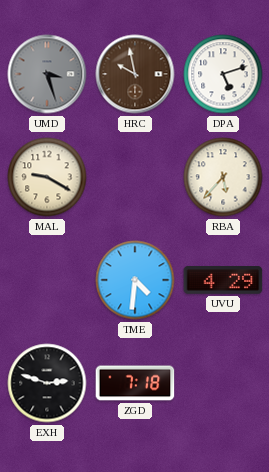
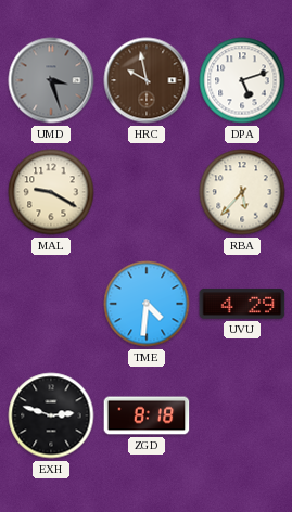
ZGD: 7:18 -> 8:18
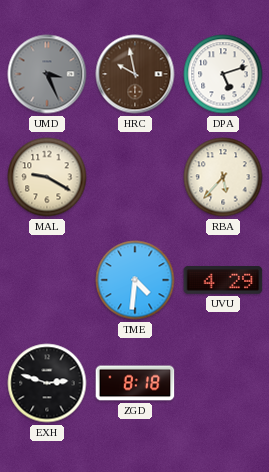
UMD: 3:27 -> 3:26
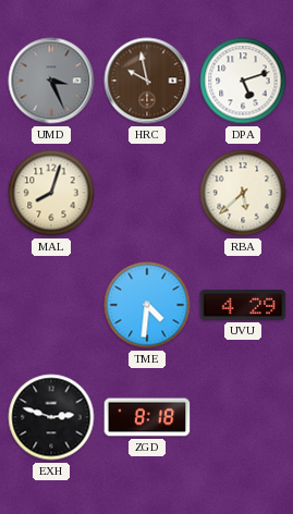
MAL: 9:20 -> 8:03
RBA: 5:37 -> 5:38
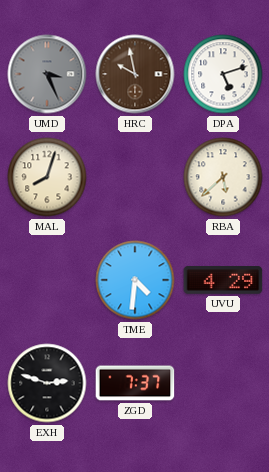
ZGD: 8:18 -> 7:37
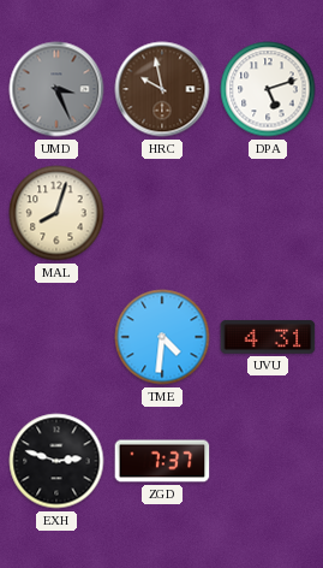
RBA: 5:38 -> none
UVU: 4:29 -> 4:31
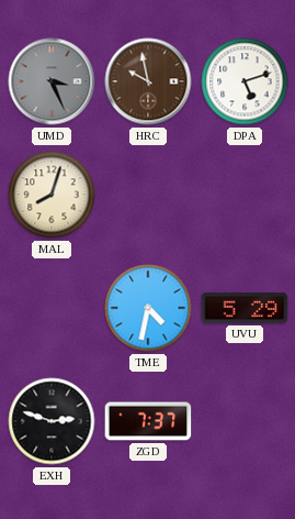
TME: 4:31 -> 4:32
UVU: 4:31 -> 5:29
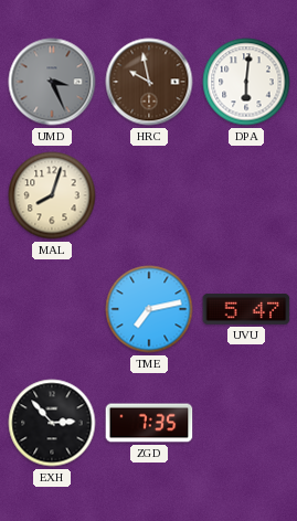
DPA: 5:12 -> 6:01
TME: 4:32 -> 7:13
UVU: 5:29 -> 5:47
EXH: 2:48 -> 2:53
ZGD: 7:37 -> 7:35
